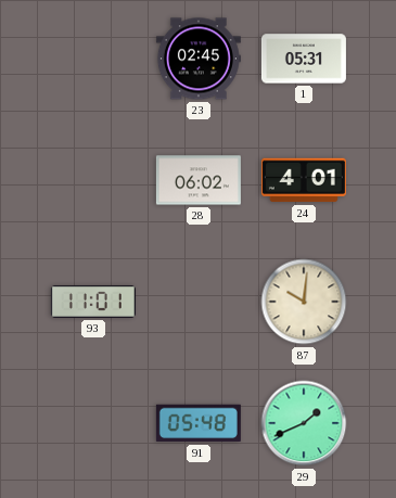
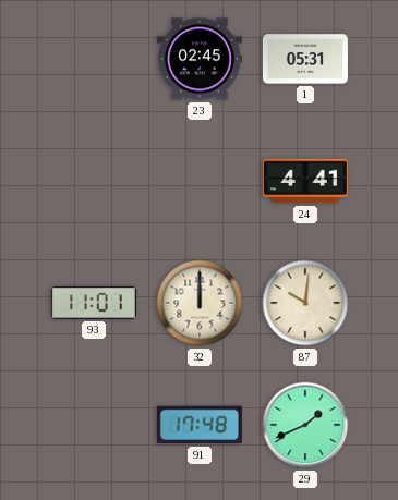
28: 06:02 -> none
24: 4:01 -> 4:41
32: none -> 12:00
91: 05:48 -> 17:48
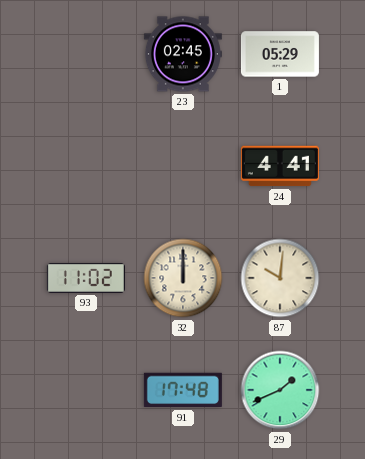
1: 05:31 -> 05:29
93: 11:01 -> 11:02
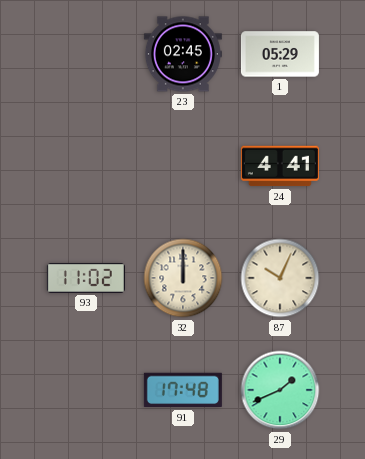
87: 10:01 -> 10:04
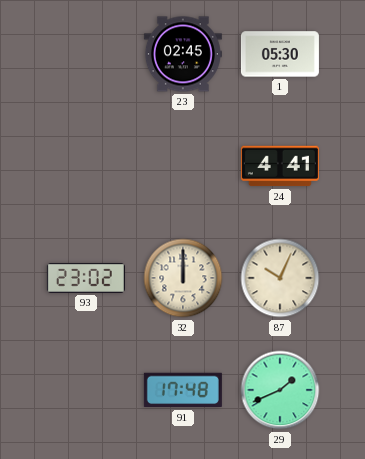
1: 05:29 -> 05:30
93: 11:02 -> 23:02
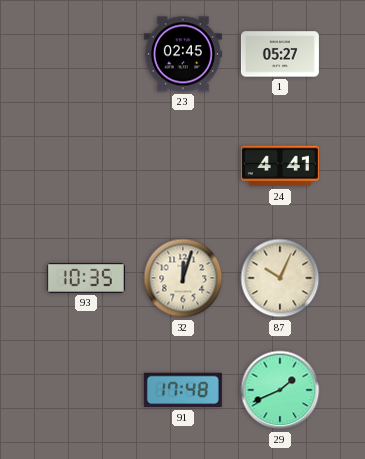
1: 05:30 -> 05:27
93: 23:02 -> 10:35
32: 12:00 -> 12:03
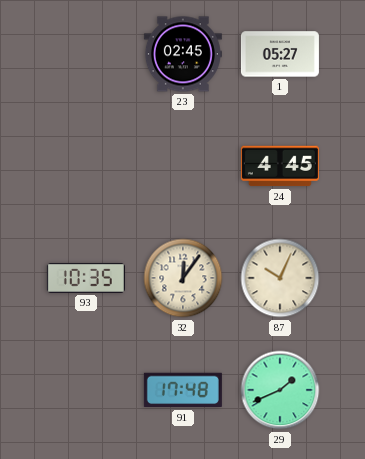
24: 4:41 -> 4:45
32: 12:03 -> 12:06
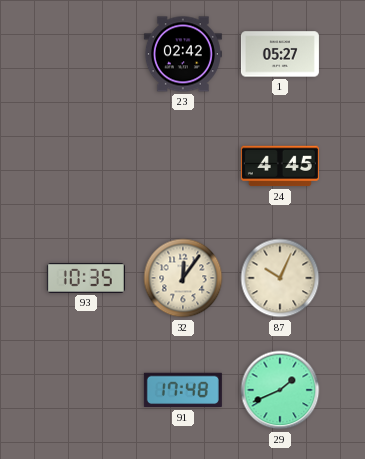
23: 02:45 -> 02:42
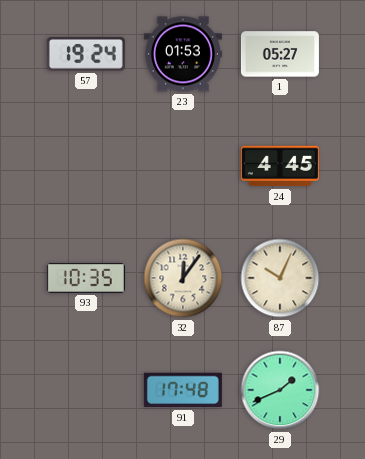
57: none -> 19:24
23: 02:42 -> 01:53
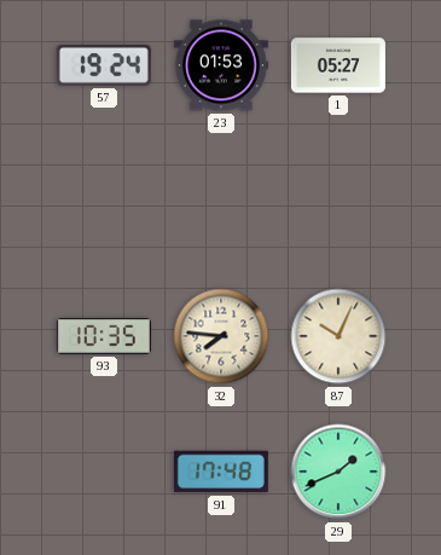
24: 4:45 -> none
32: 12:06 -> 7:46
